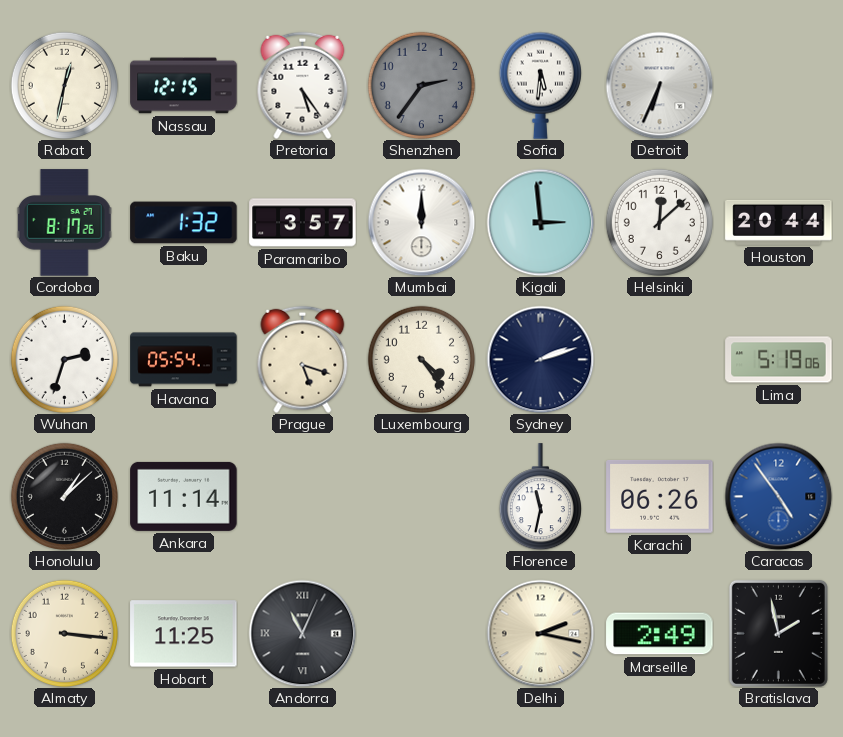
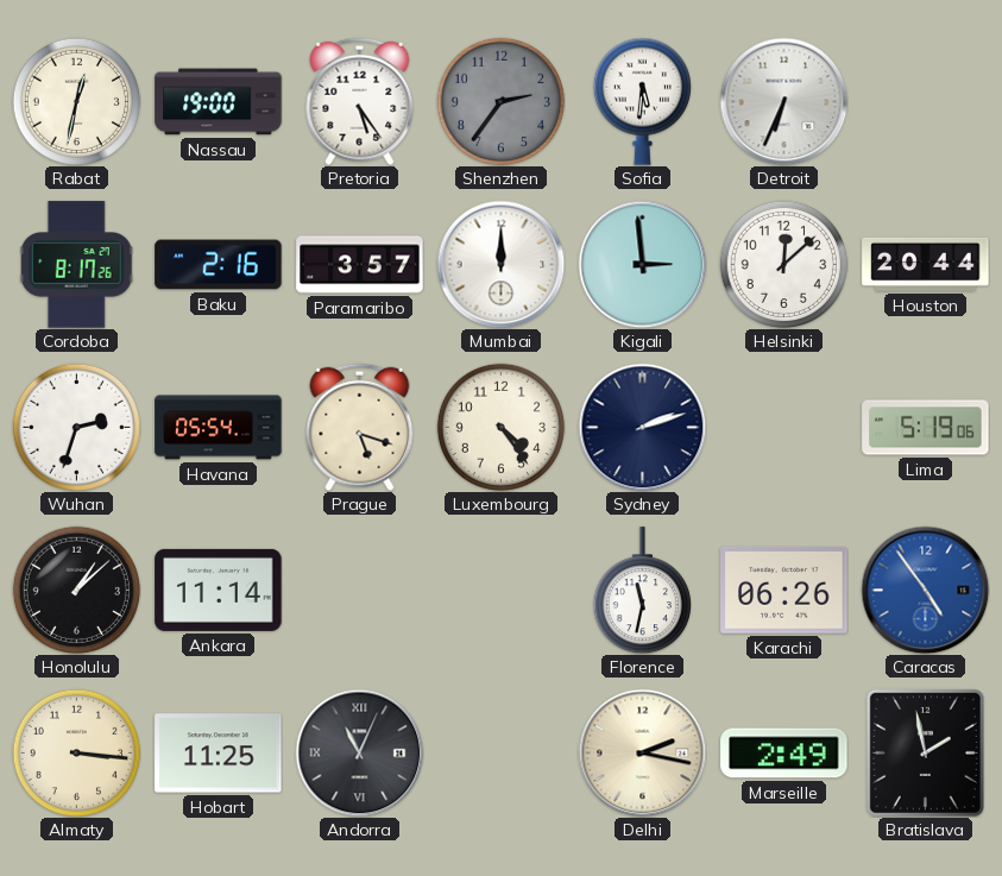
Nassau: 12:15 -> 19:00
Baku: 1:32 -> 2:16
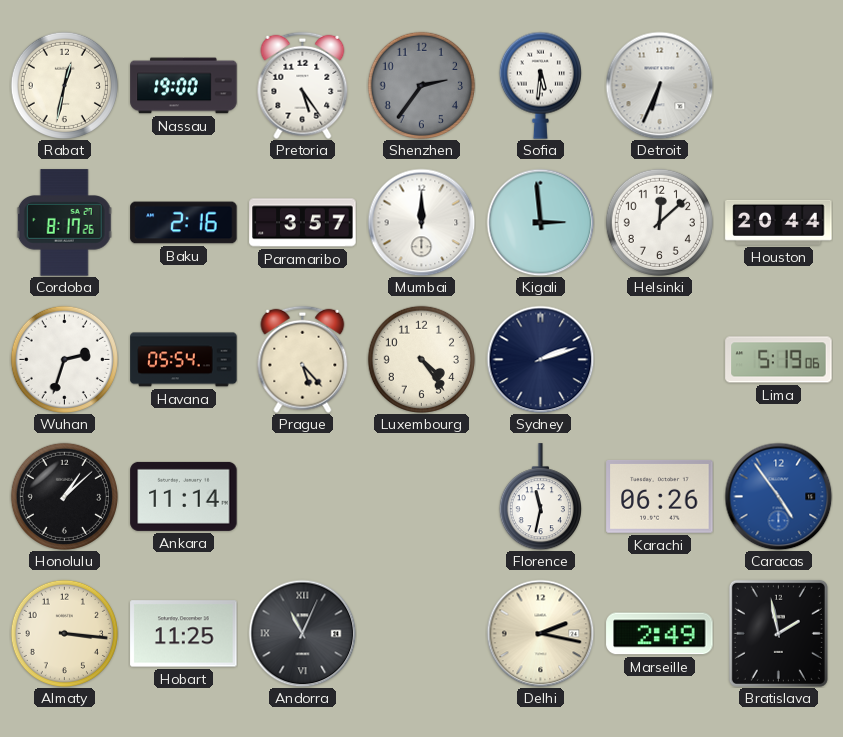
Prague: 5:18 -> 5:23
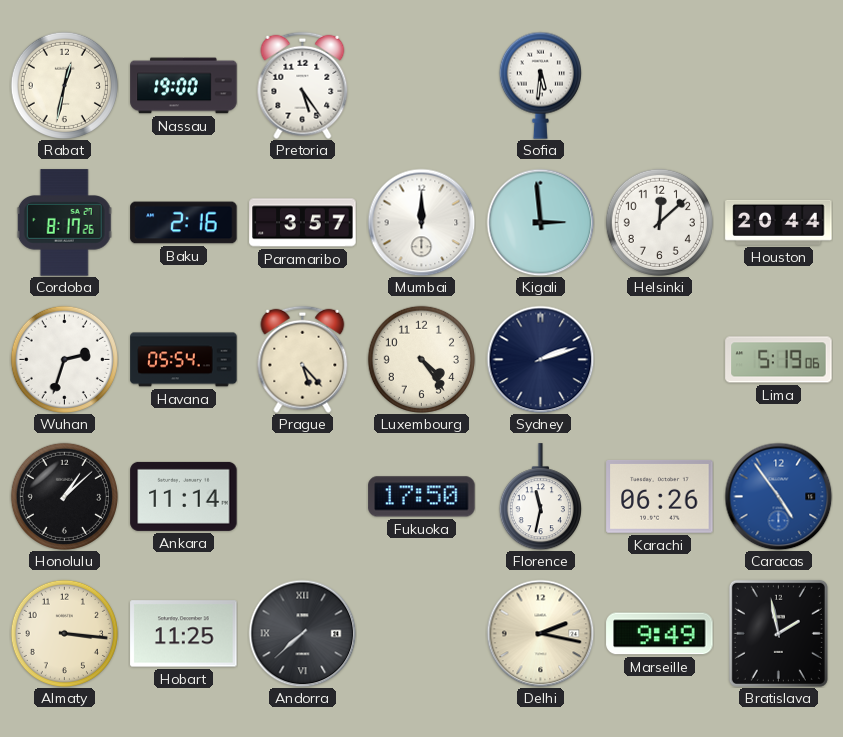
Shenzhen: 2:36 -> none
Detroit: 6:34 -> none
Fukuoka: none -> 17:50
Andorra: 11:04 -> 7:38
Marseille: 2:49 -> 9:49
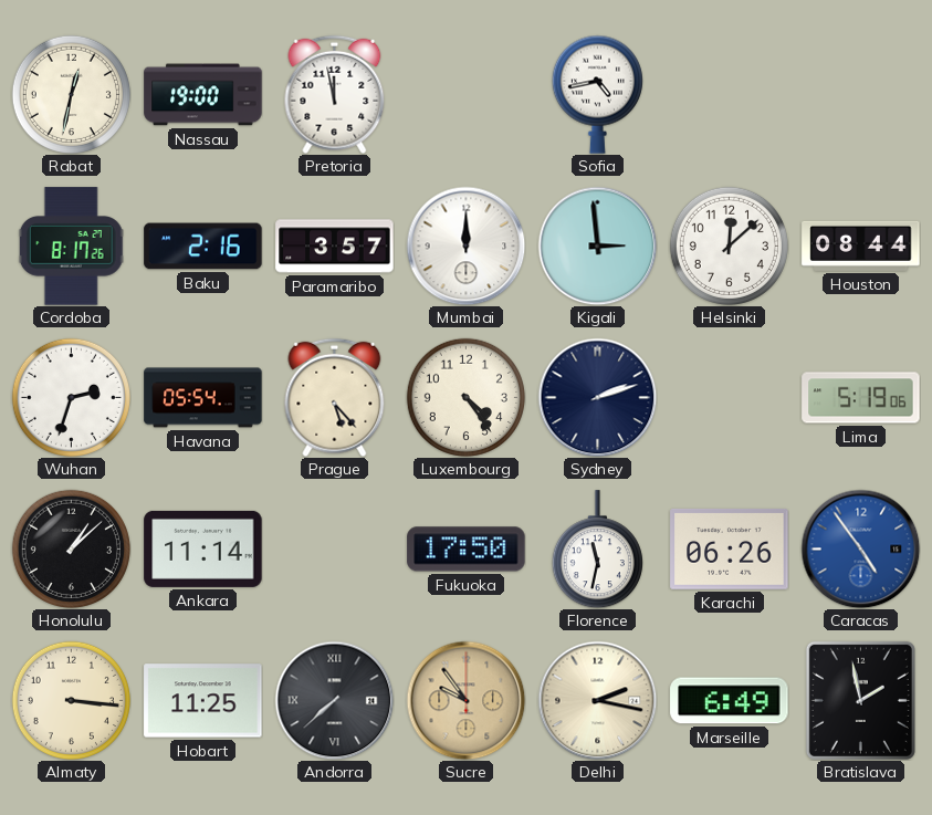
Pretoria: 5:24 -> 11:58
Sofia: 5:31 -> 4:43
Houston: 20:44 -> 08:44
Sucre: none -> 9:54
Marseille: 9:49 -> 6:49
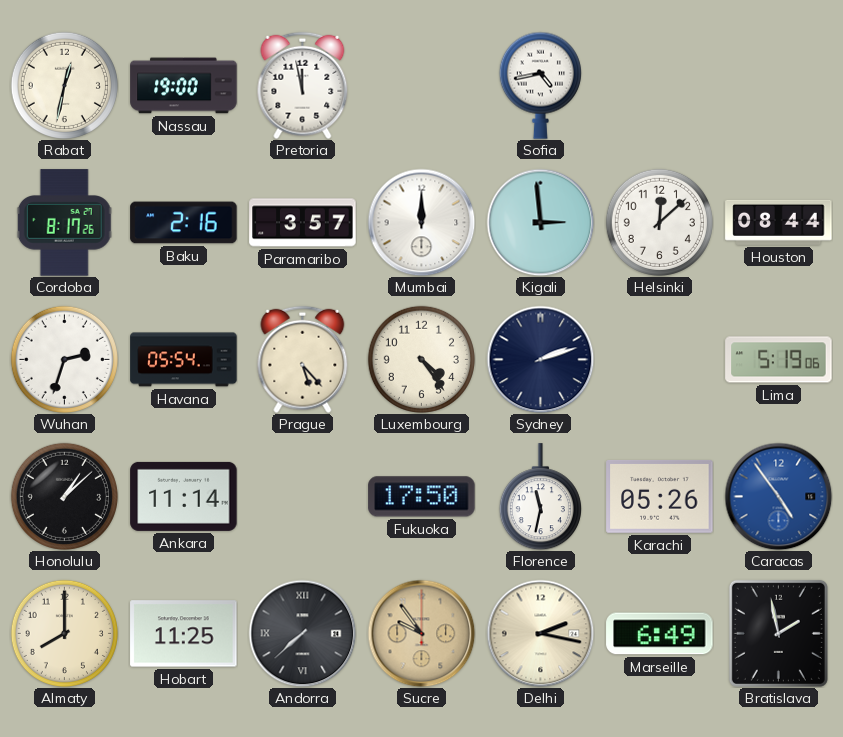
Karachi: 06:26 -> 05:26
Almaty: 3:16 -> 8:00
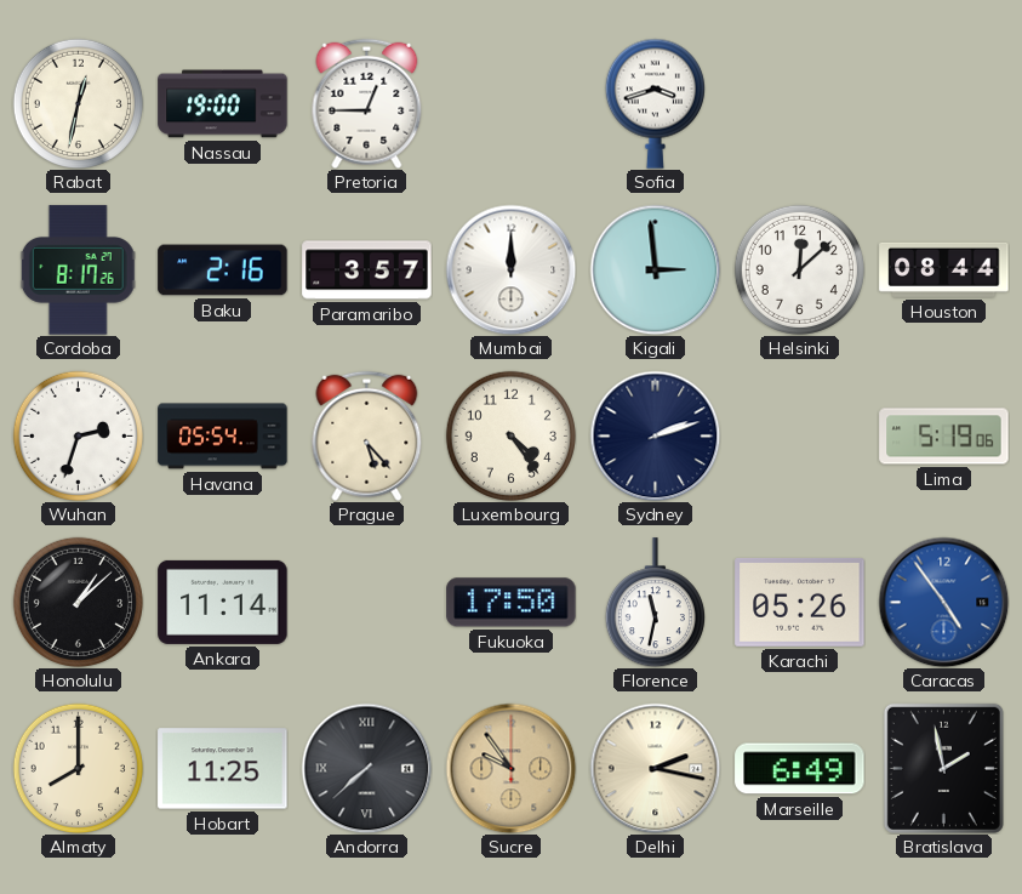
Pretoria: 11:58 -> 12:45
Sofia: 4:43 -> 3:42
